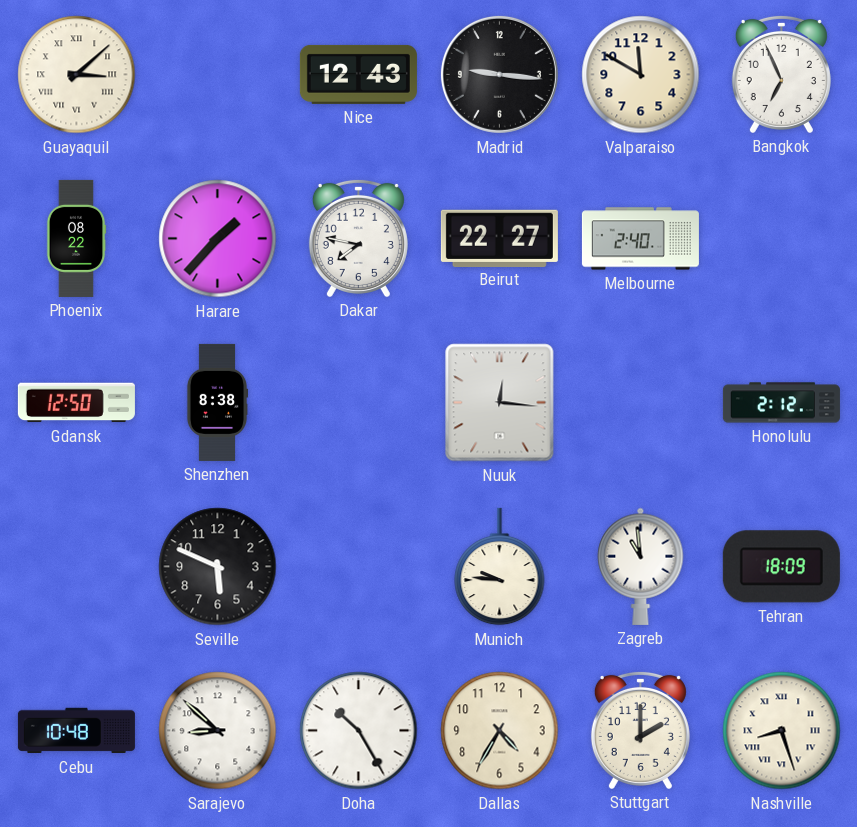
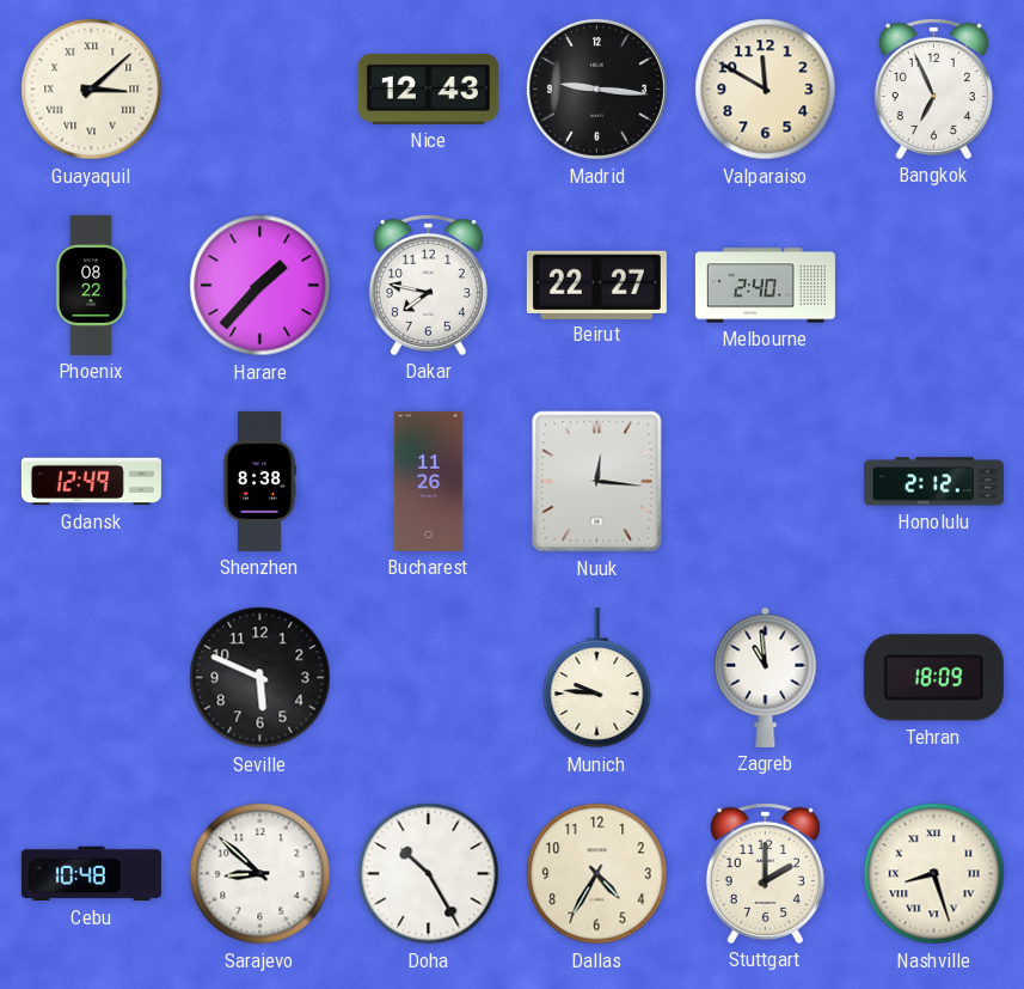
Gdansk: 12:50 -> 12:49
Bucharest: none -> 11:26
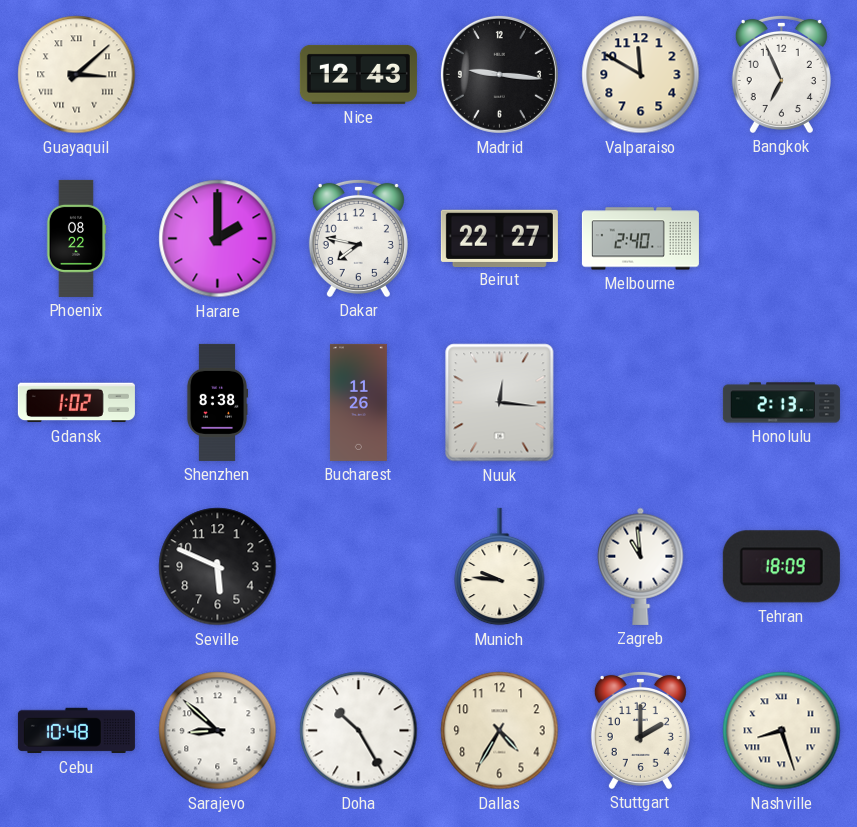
Harare: 1:37 -> 2:00
Gdansk: 12:49 -> 1:02
Honolulu: 2:12 -> 2:13
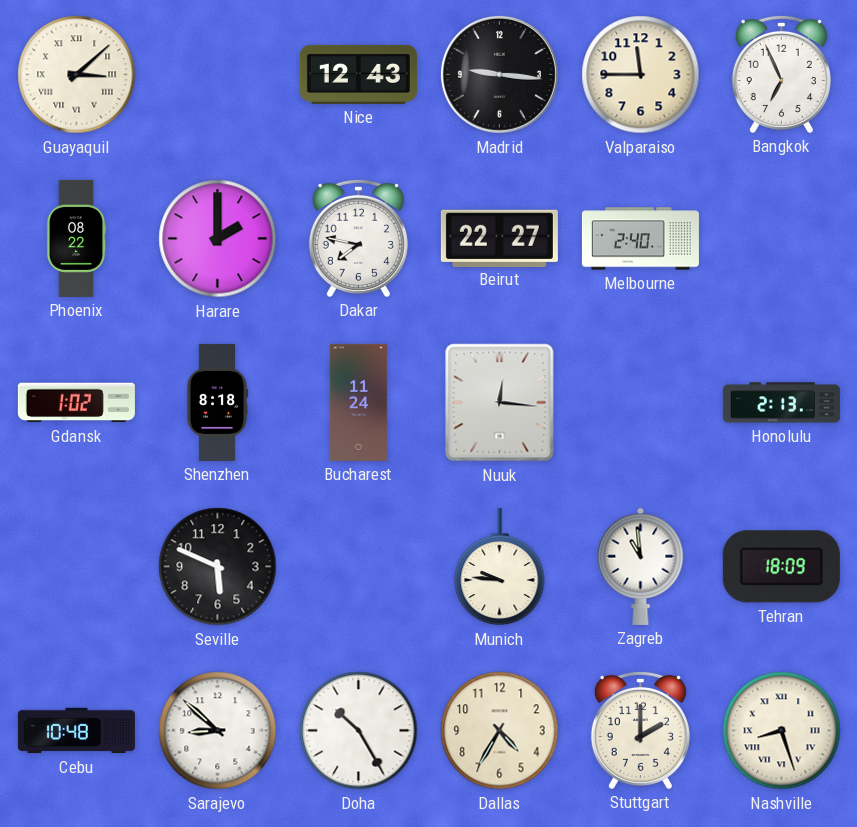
Valparaiso: 11:50 -> 11:45
Shenzhen: 8:38 -> 8:18
Bucharest: 11:26 -> 11:24
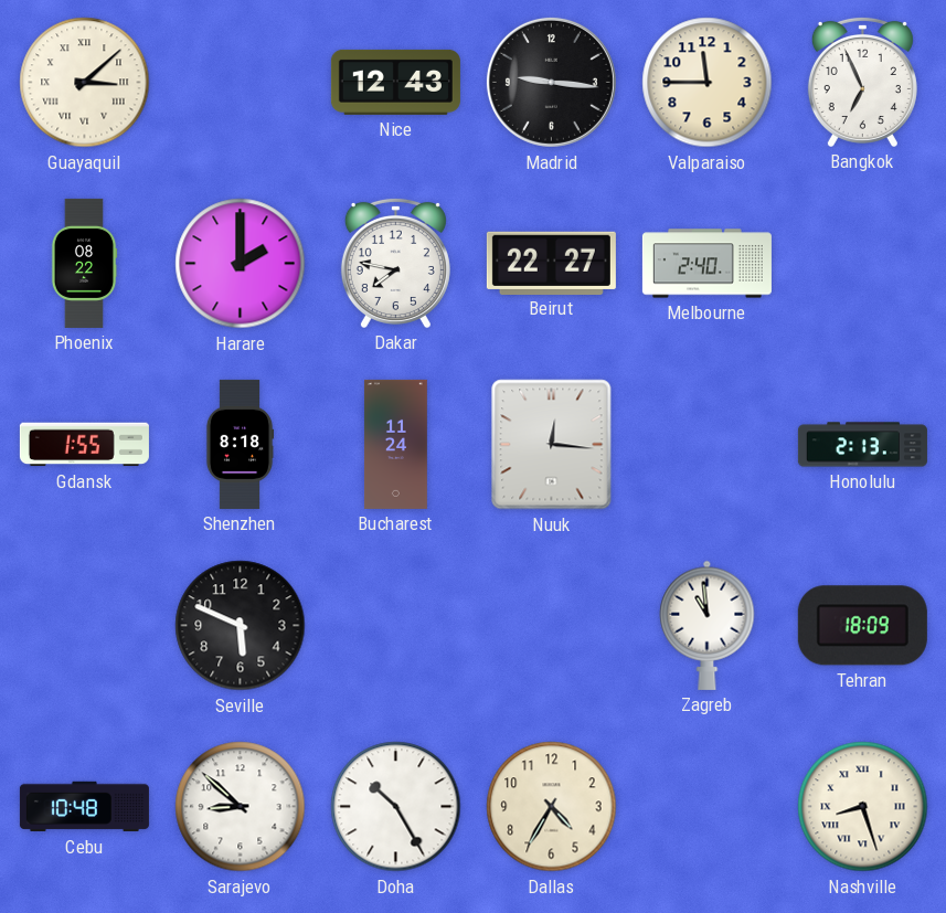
Gdansk: 1:02 -> 1:55
Munich: 9:46 -> none
Stuttgart: 2:00 -> none
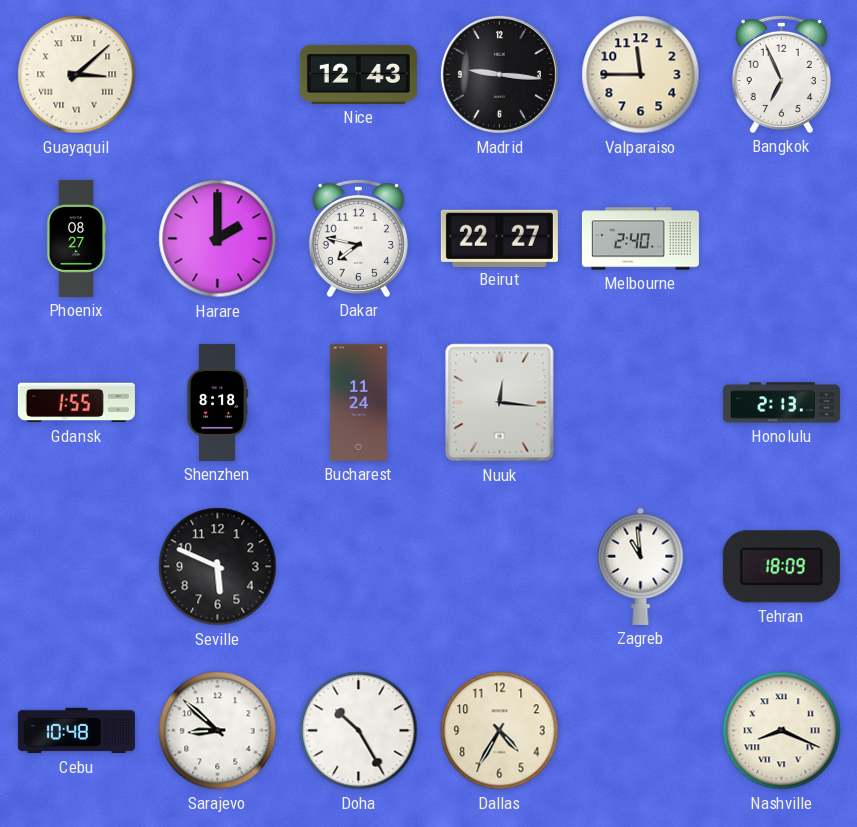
Phoenix: 08:22 -> 08:27
Nashville: 8:27 -> 8:19
